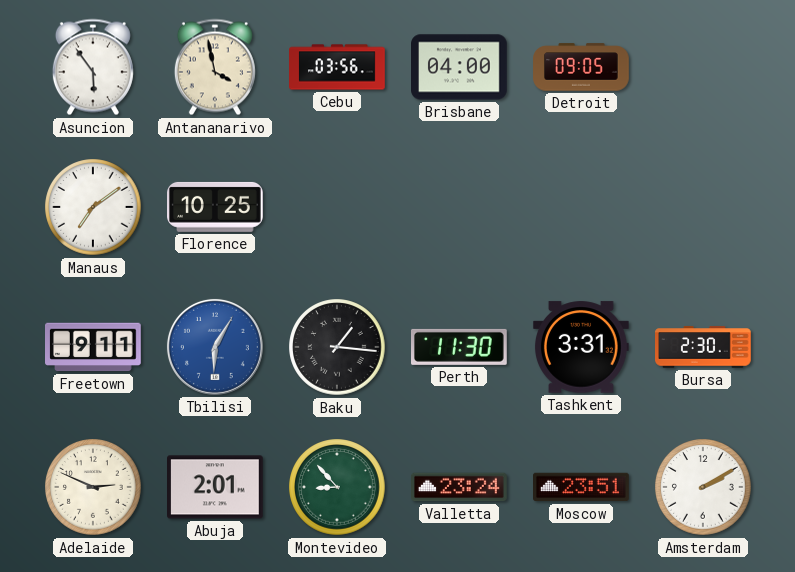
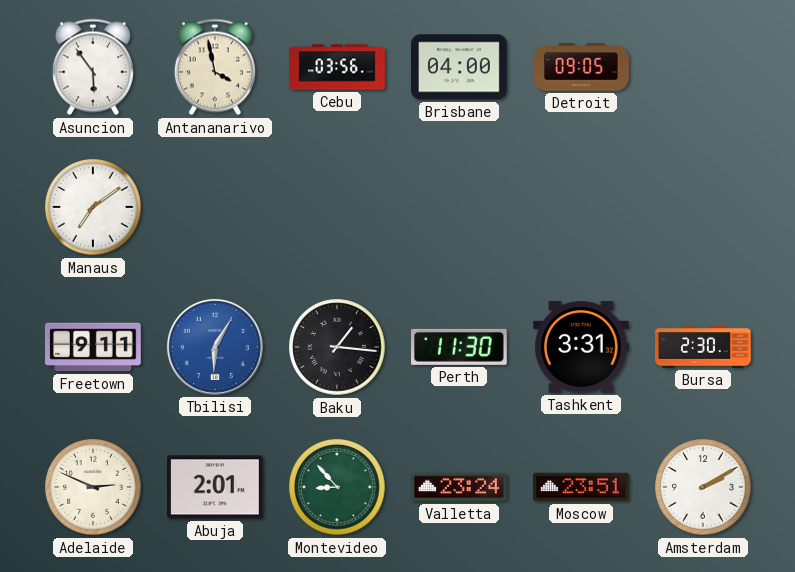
Florence: 10:25 -> none
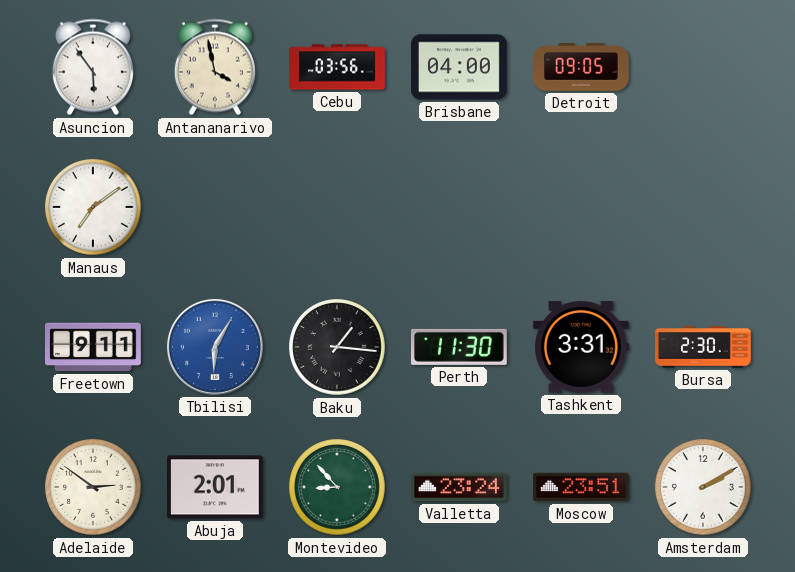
Adelaide: 2:49 -> 2:51
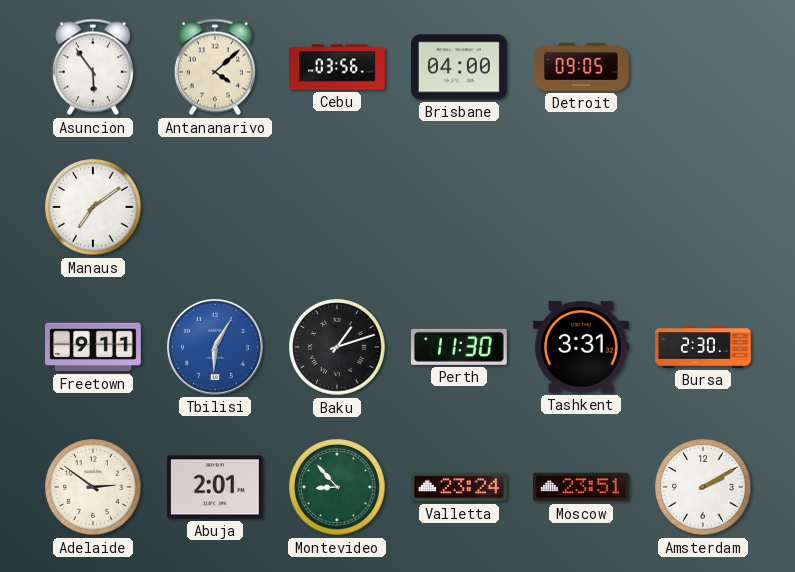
Antananarivo: 3:58 -> 4:08
Baku: 1:16 -> 1:12
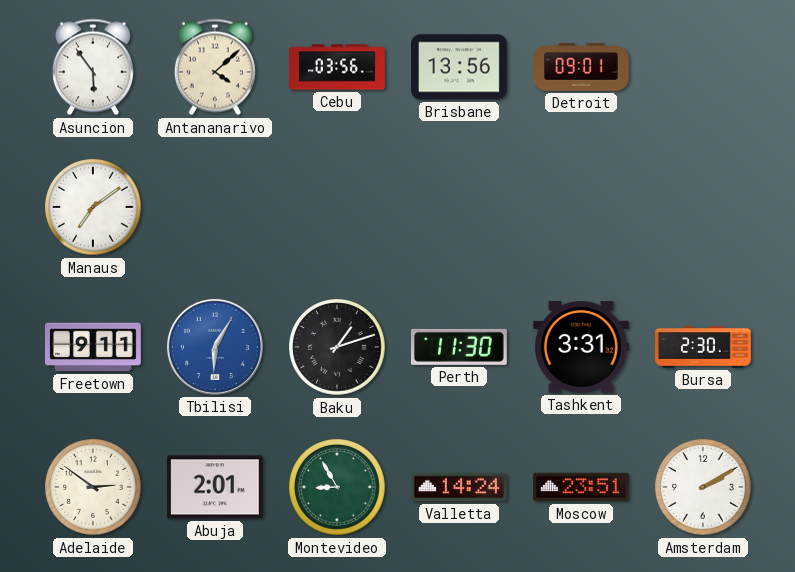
Brisbane: 04:00 -> 13:56
Detroit: 09:05 -> 09:01
Montevideo: 8:53 -> 8:55
Valletta: 23:24 -> 14:24
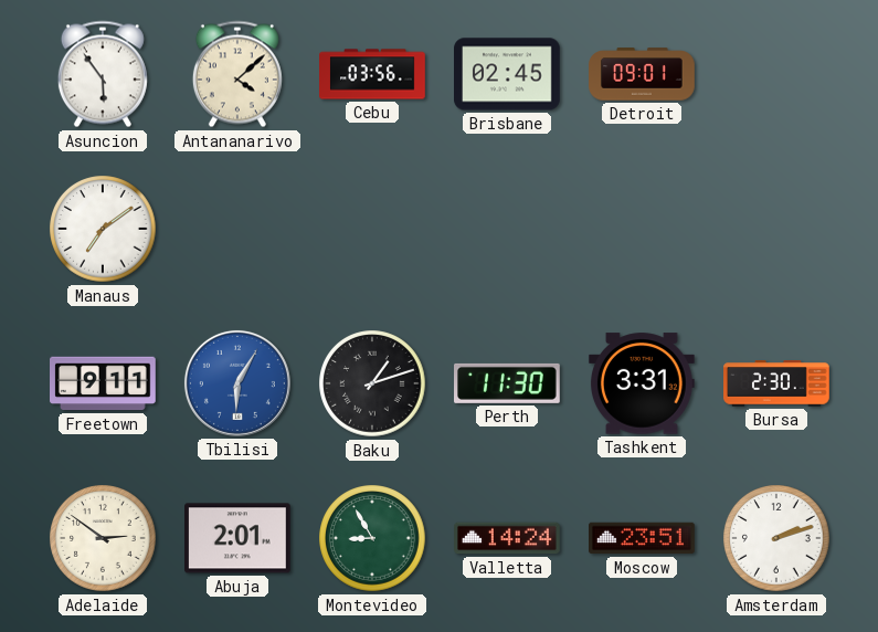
Brisbane: 13:56 -> 02:45
Amsterdam: 2:10 -> 2:12
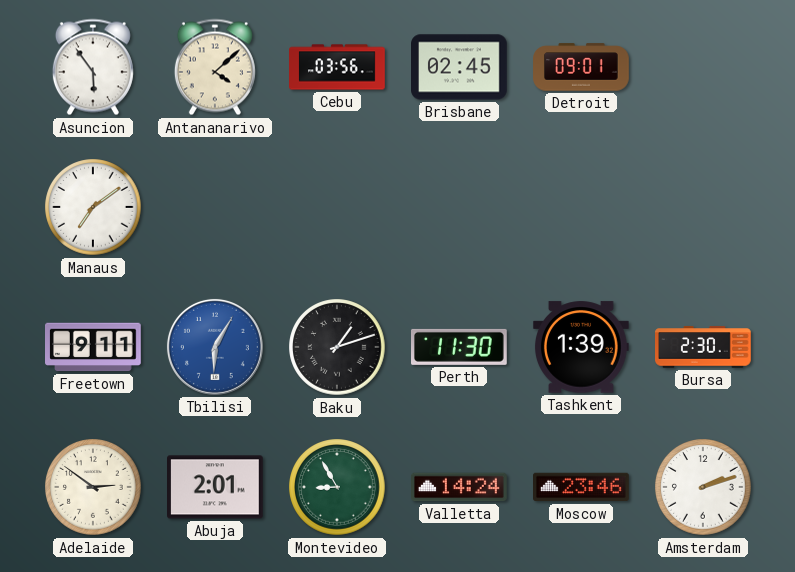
Tashkent: 3:31 -> 1:39
Moscow: 23:51 -> 23:46
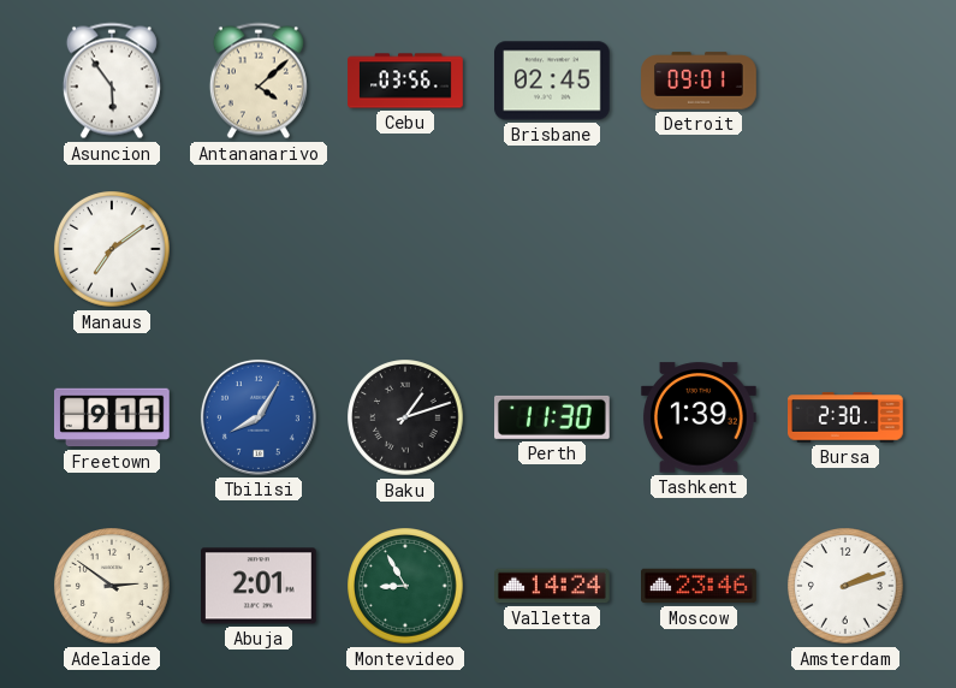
Tbilisi: 6:05 -> 8:05
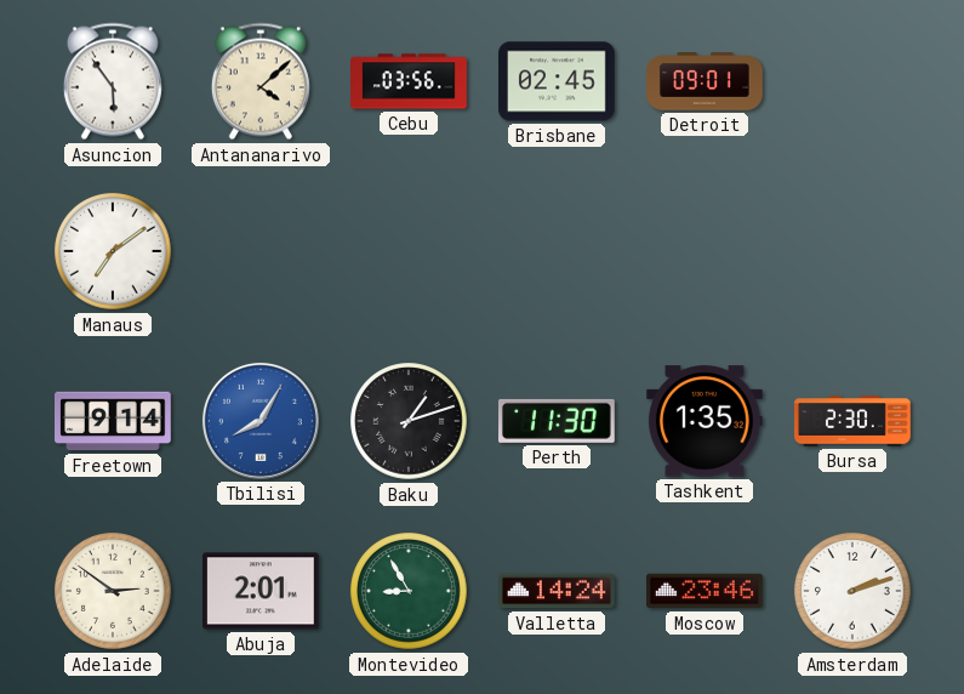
Freetown: 9:11 -> 9:14
Tashkent: 1:39 -> 1:35
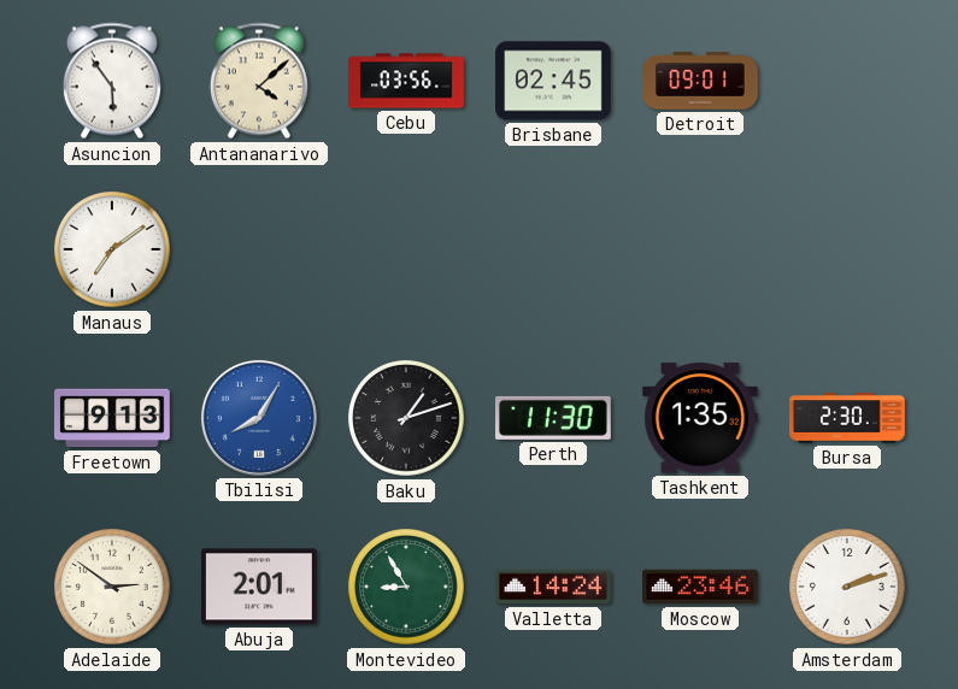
Freetown: 9:14 -> 9:13
